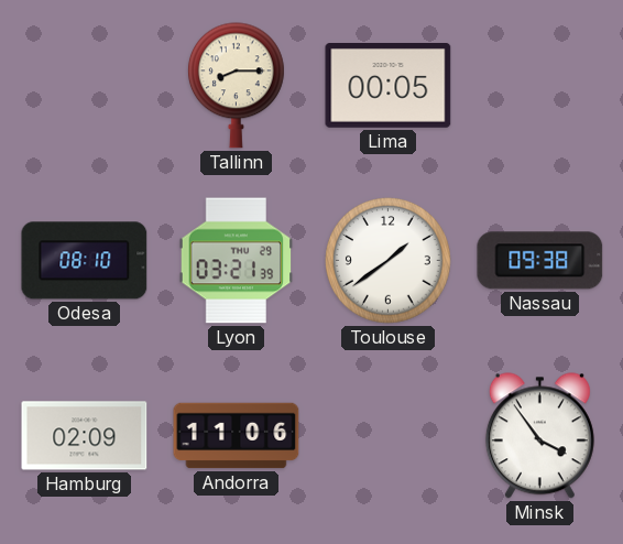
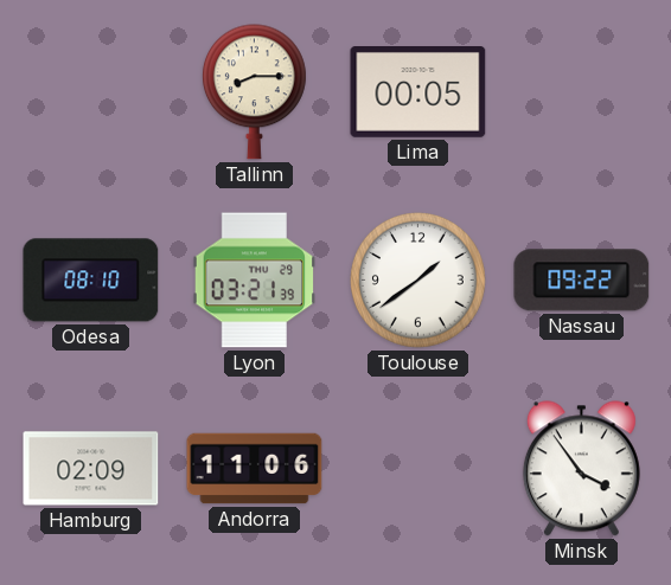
Nassau: 09:38 -> 09:22
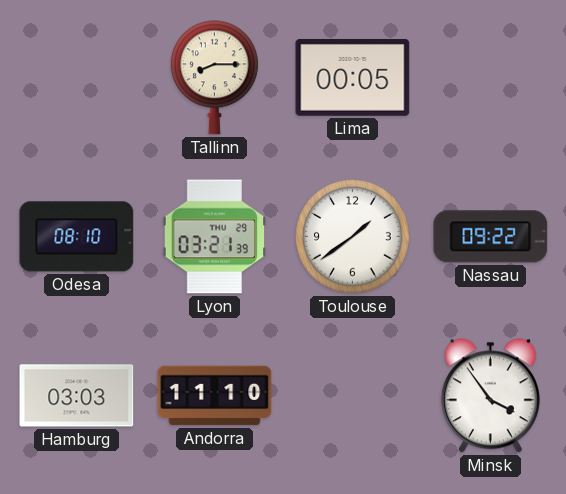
Hamburg: 02:09 -> 03:03
Andorra: 11:06 -> 11:10
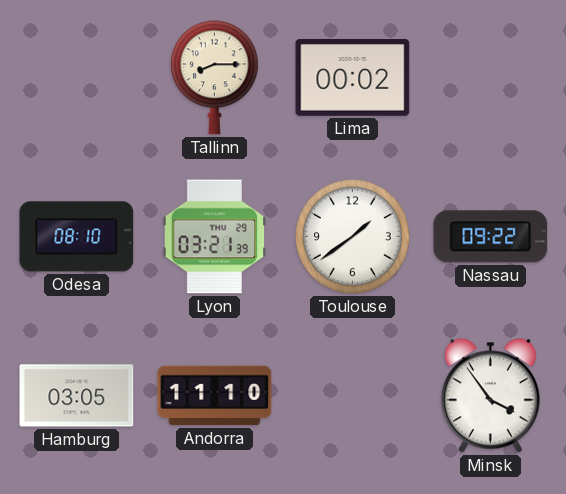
Lima: 00:05 -> 00:02
Hamburg: 03:03 -> 03:05
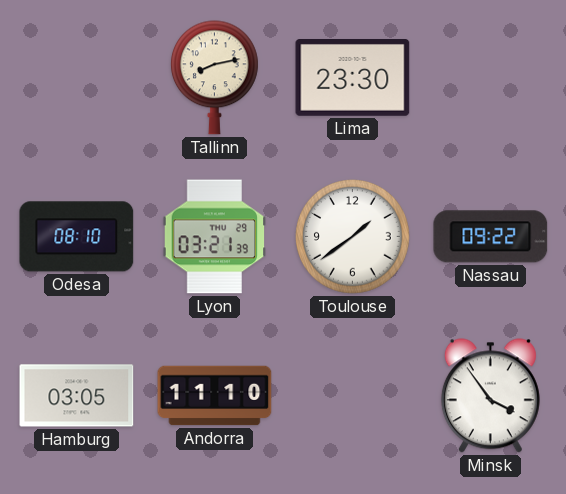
Tallinn: 8:15 -> 8:13
Lima: 00:02 -> 23:30
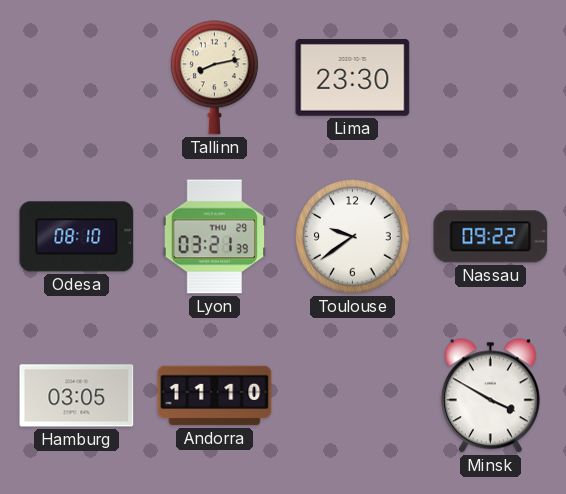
Toulouse: 1:39 -> 9:39
Minsk: 3:54 -> 3:50
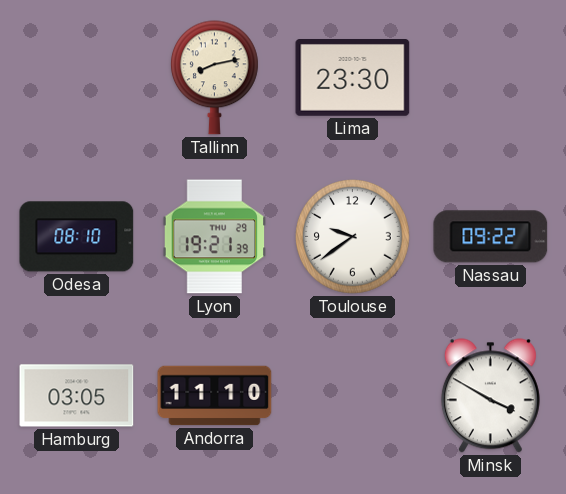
Lyon: 03:21 -> 19:21
